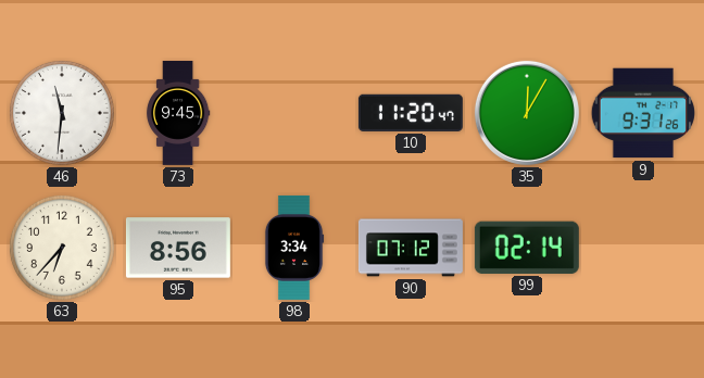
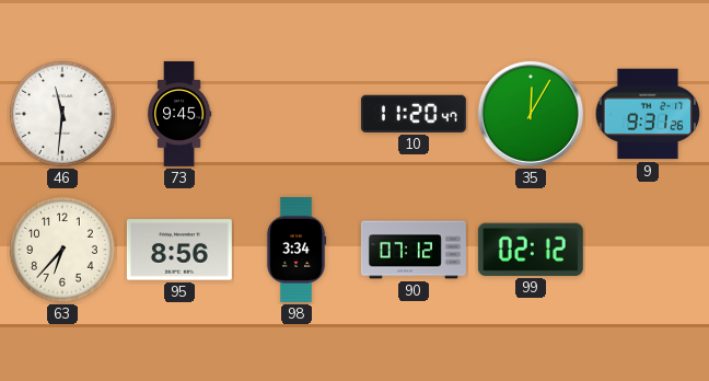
99: 02:14 -> 02:12
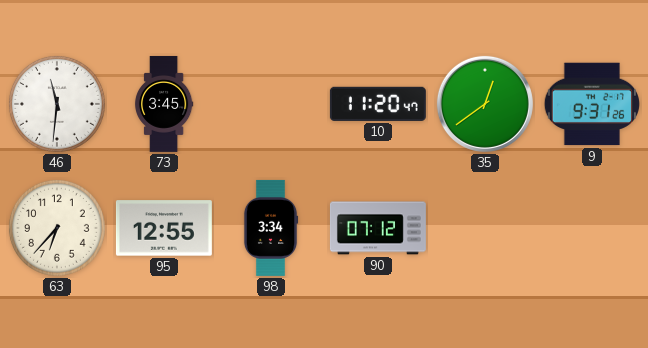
73: 9:45 -> 3:45
35: 12:05 -> 12:39
95: 8:56 -> 12:55
99: 02:12 -> none
